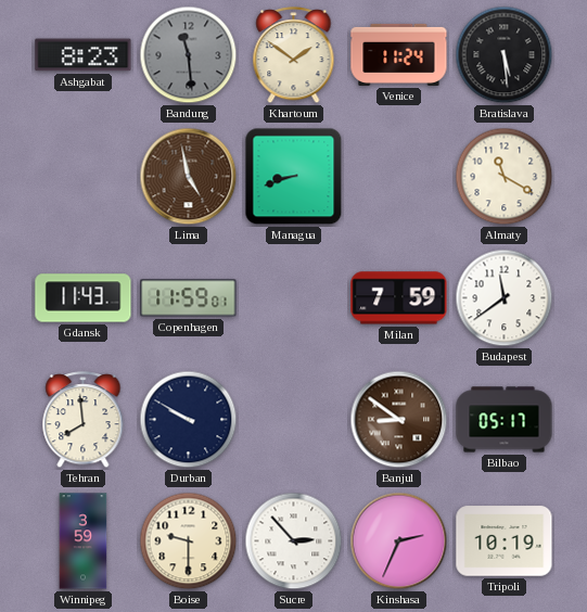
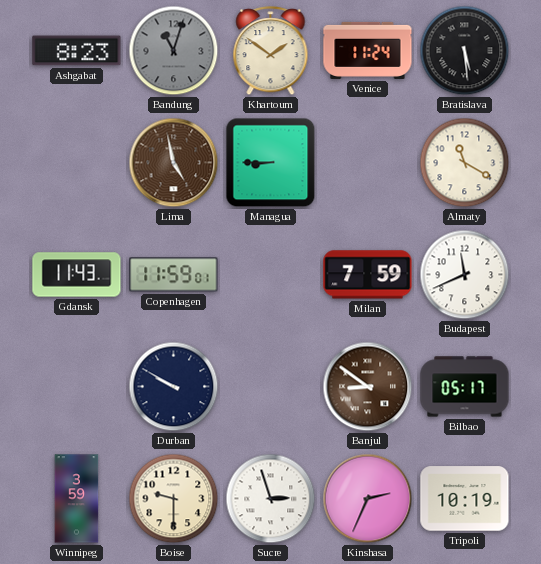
Bandung: 11:29 -> 11:03
Managua: 8:42 -> 8:45
Budapest: 11:39 -> 11:41
Tehran: 7:59 -> none
Sucre: 2:53 -> 2:57
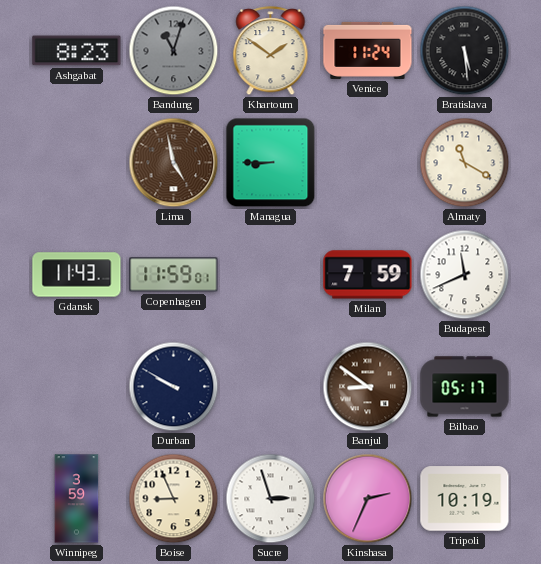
Boise: 9:30 -> 8:56
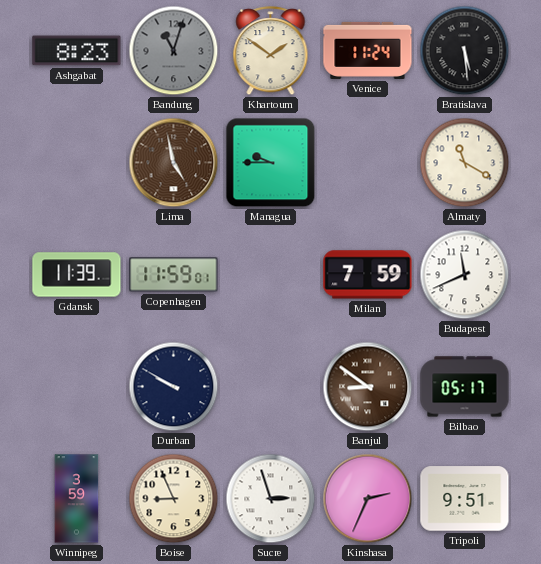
Managua: 8:45 -> 9:45
Gdansk: 11:43 -> 11:39
Tripoli: 10:19 -> 9:51
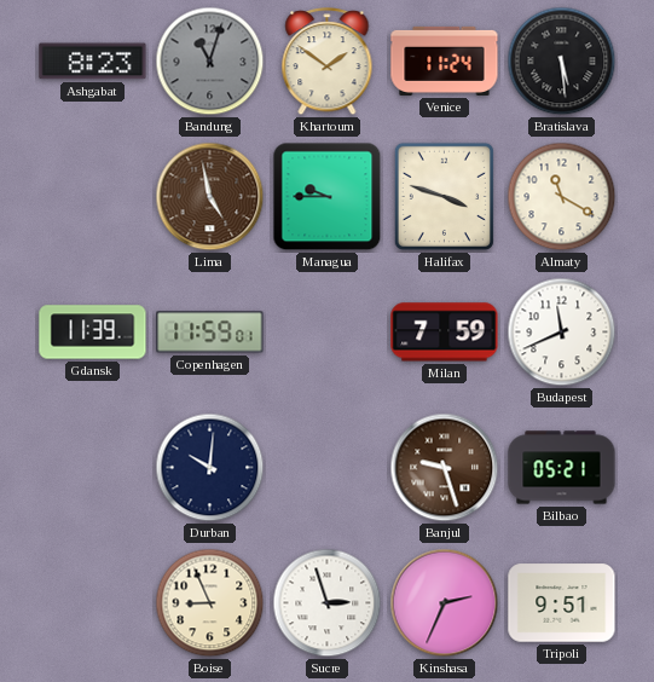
Halifax: none -> 3:48
Durban: 9:50 -> 10:01
Banjul: 8:51 -> 9:27
Bilbao: 05:17 -> 05:21
Winnipeg: 3:59 -> none
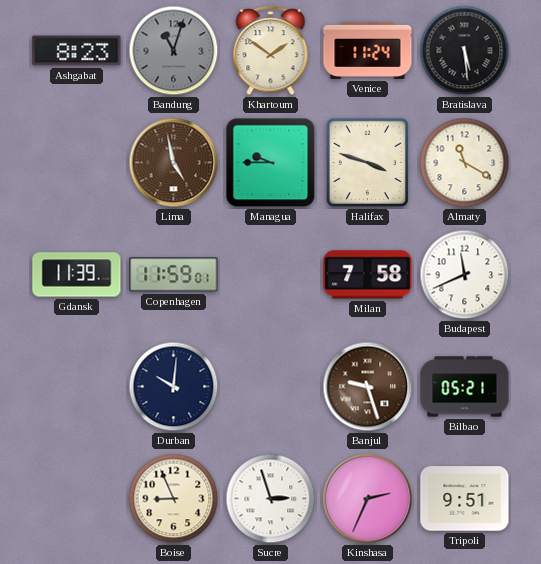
Milan: 7:59 -> 7:58
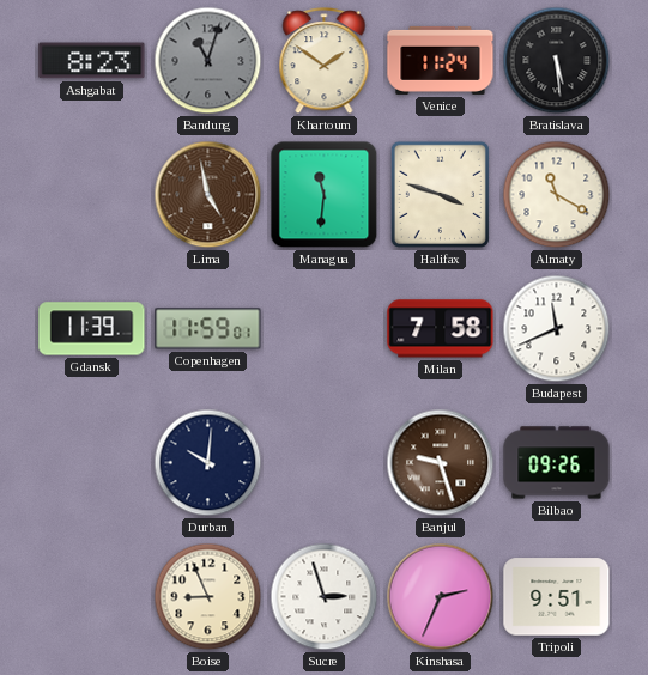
Managua: 9:45 -> 11:31
Bilbao: 05:21 -> 09:26
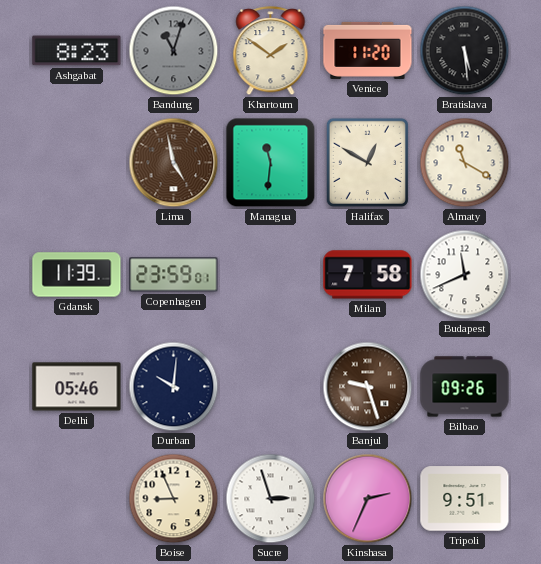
Venice: 11:24 -> 11:20
Halifax: 3:48 -> 12:50
Copenhagen: 11:59 -> 23:59
Delhi: none -> 05:46
